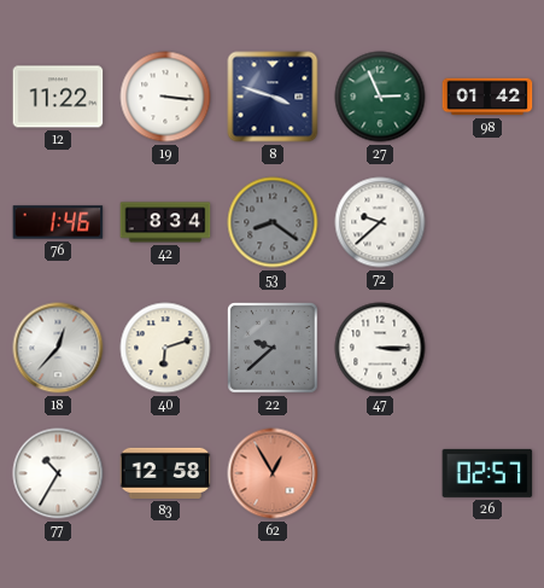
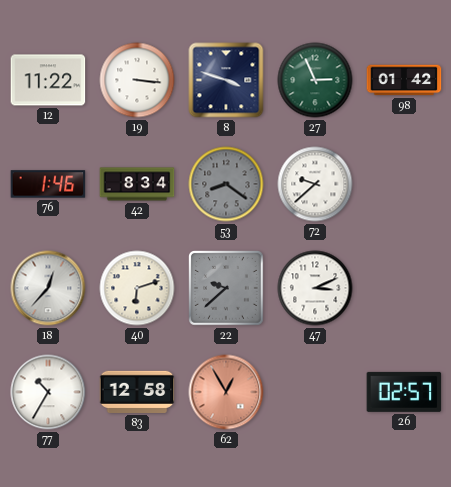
47: 3:15 -> 3:11
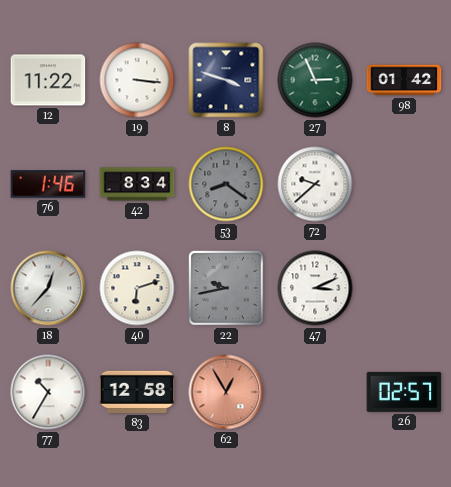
22: 9:38 -> 9:43
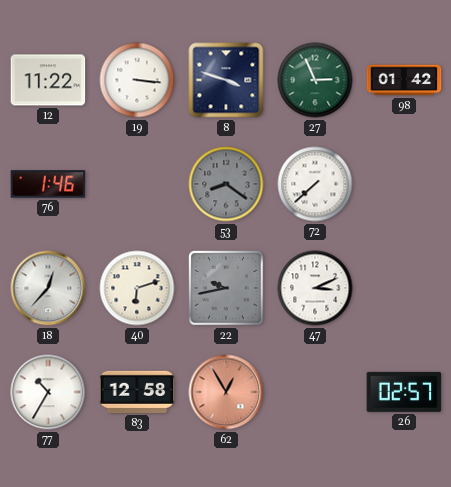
42: 8:34 -> none
72: 9:38 -> 7:38
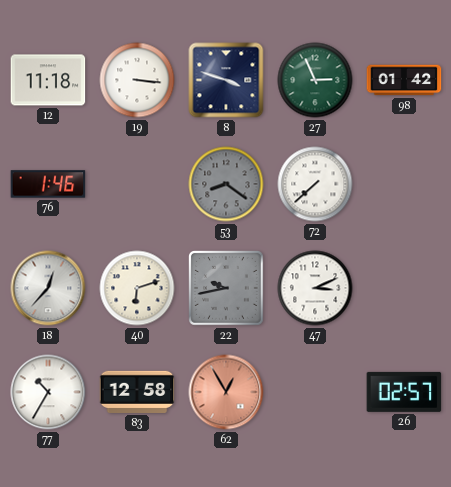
12: 11:22 -> 11:18
